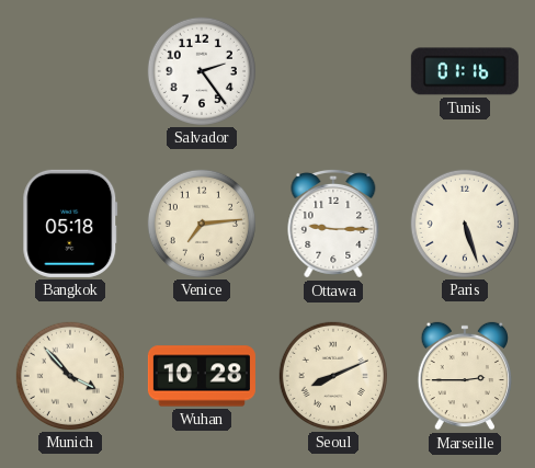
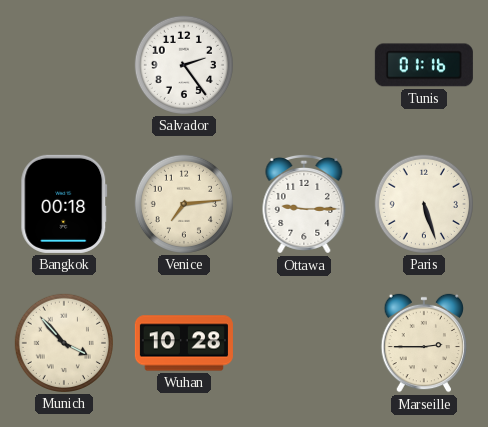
Bangkok: 05:18 -> 00:18
Seoul: 8:11 -> none
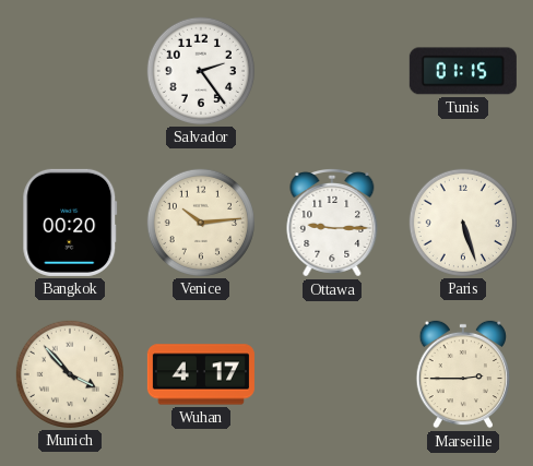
Tunis: 01:16 -> 01:15
Bangkok: 00:18 -> 00:20
Venice: 7:14 -> 10:14
Wuhan: 10:28 -> 4:17
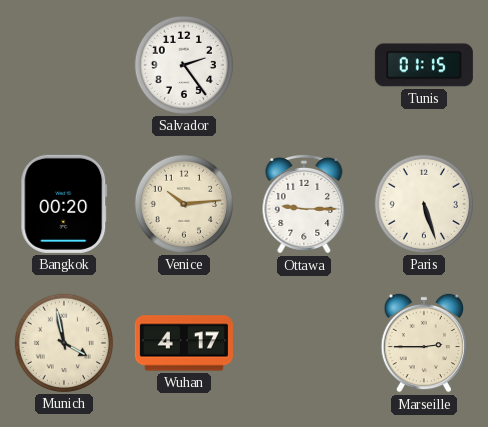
Munich: 3:53 -> 3:58
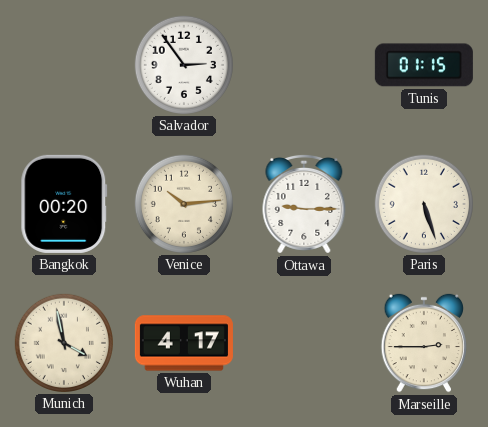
Salvador: 2:24 -> 2:54
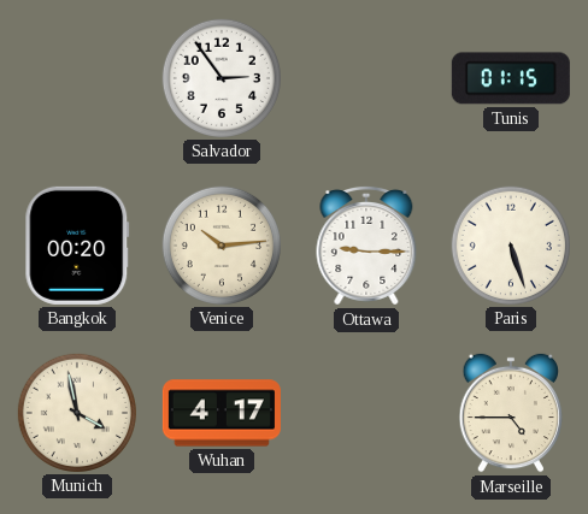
Marseille: 2:45 -> 4:45
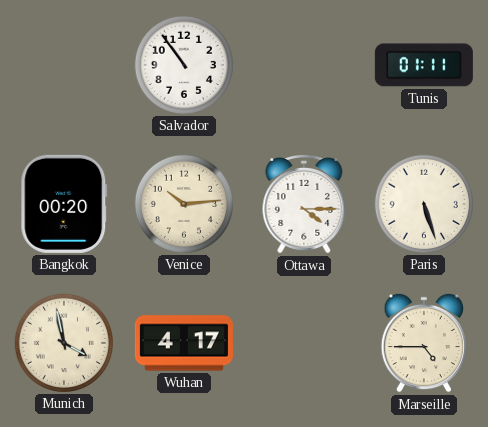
Salvador: 2:54 -> 10:54
Tunis: 01:15 -> 01:11
Ottawa: 9:15 -> 4:15
